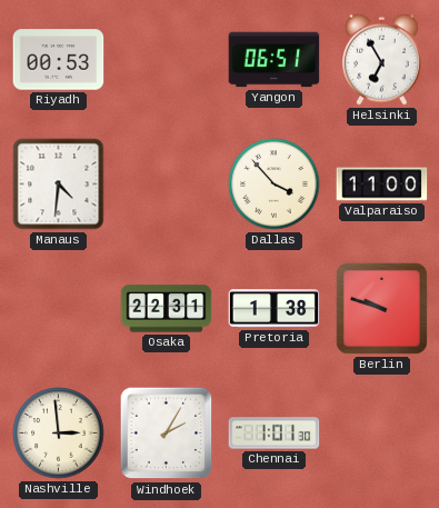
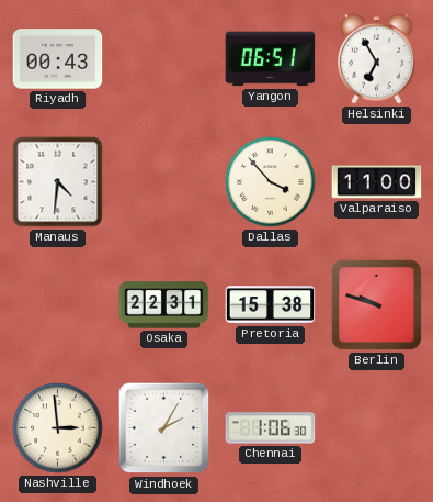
Riyadh: 00:53 -> 00:43
Pretoria: 1:38 -> 15:38
Chennai: 1:01 -> 1:06
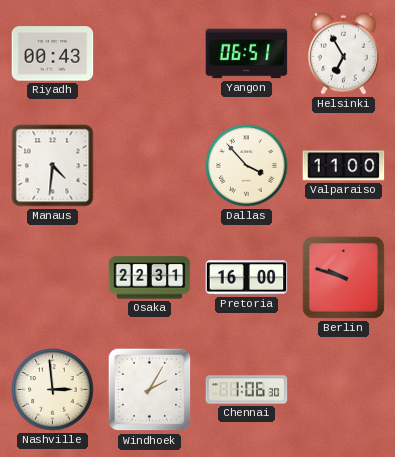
Pretoria: 15:38 -> 16:00
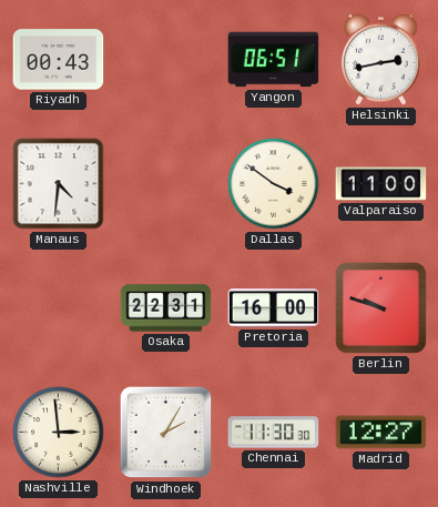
Helsinki: 6:55 -> 2:43
Dallas: 3:53 -> 3:51
Chennai: 1:06 -> 11:30
Madrid: none -> 12:27
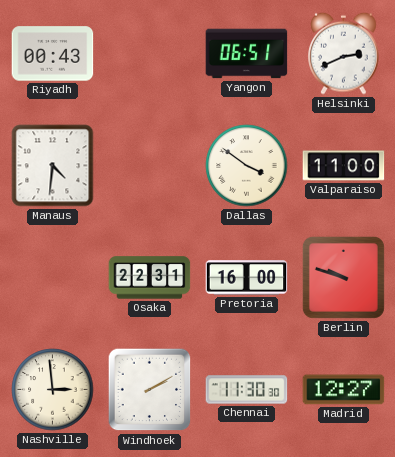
Helsinki: 2:43 -> 2:41
Windhoek: 2:05 -> 2:10
